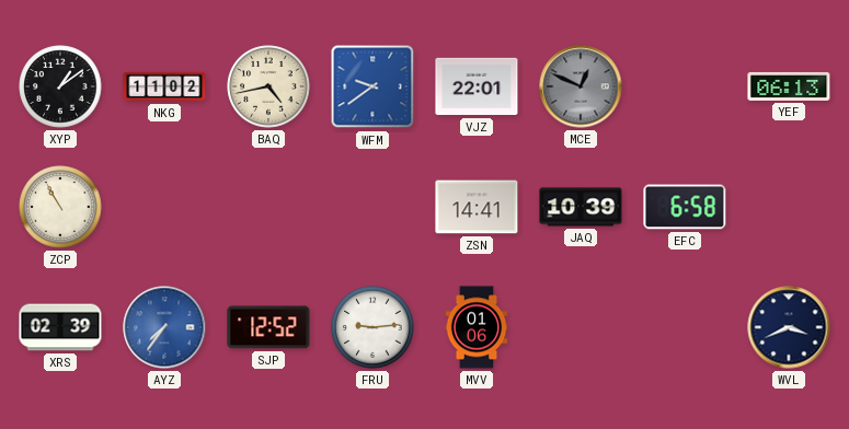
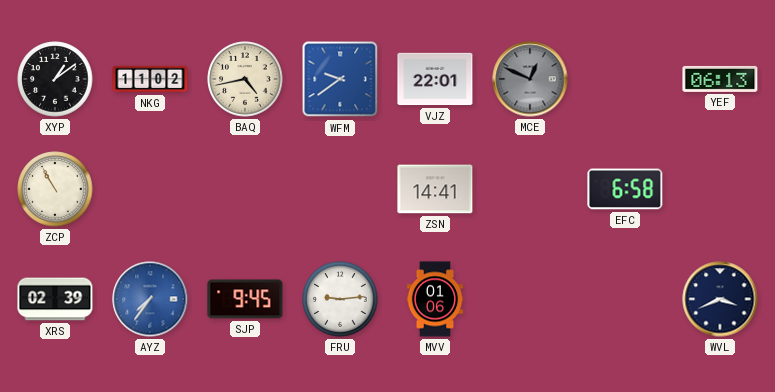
JAQ: 10:39 -> none
SJP: 12:52 -> 9:45
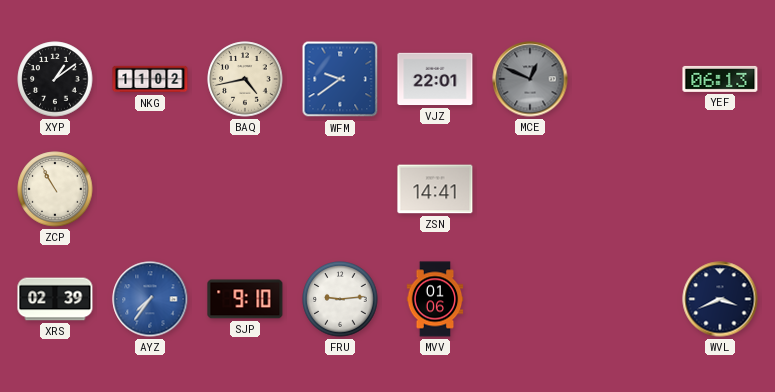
EFC: 6:58 -> none
SJP: 9:45 -> 9:10
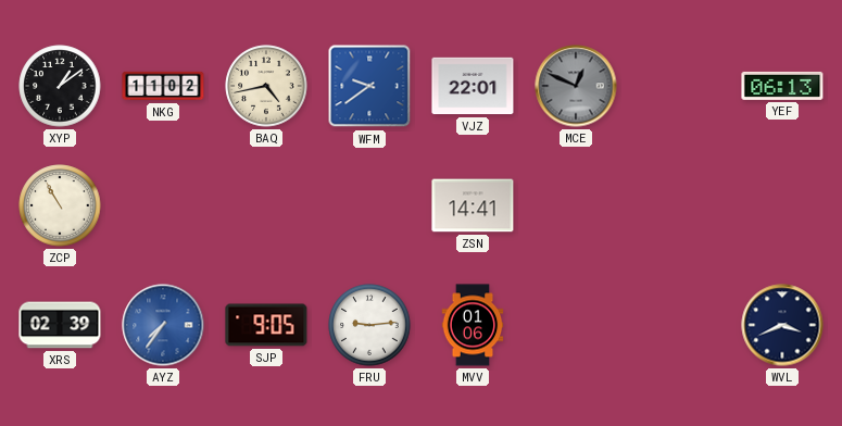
SJP: 9:10 -> 9:05
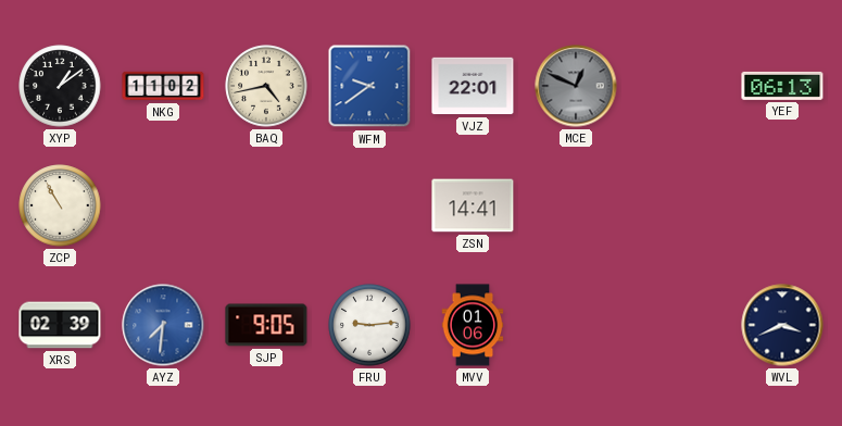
AYZ: 7:36 -> 7:31
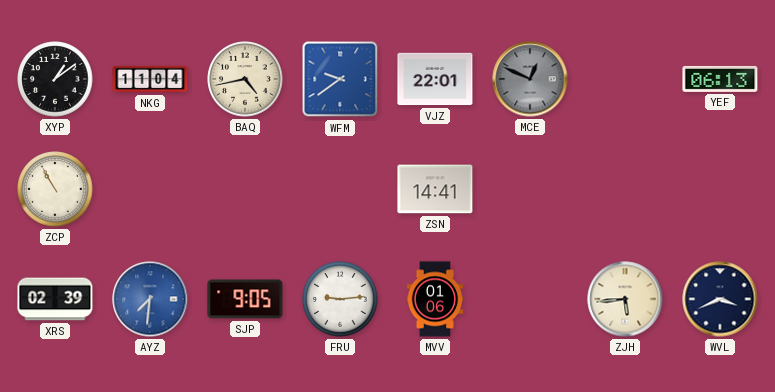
NKG: 11:02 -> 11:04
ZJH: none -> 5:44
